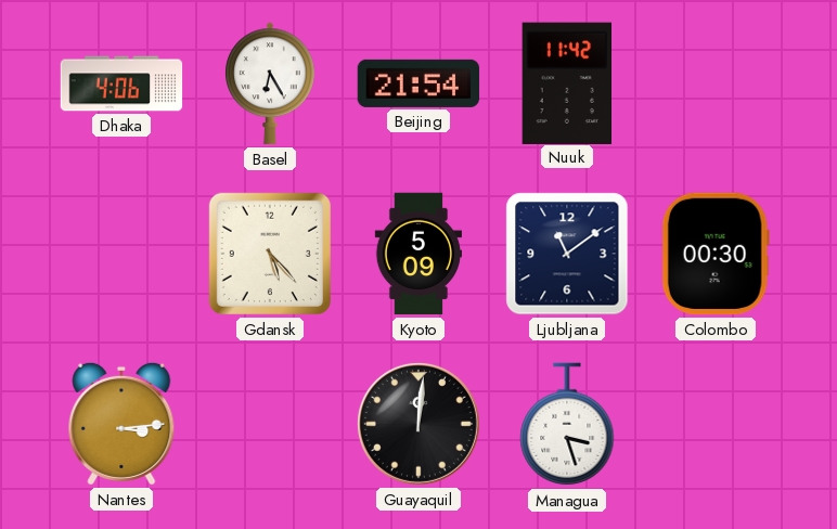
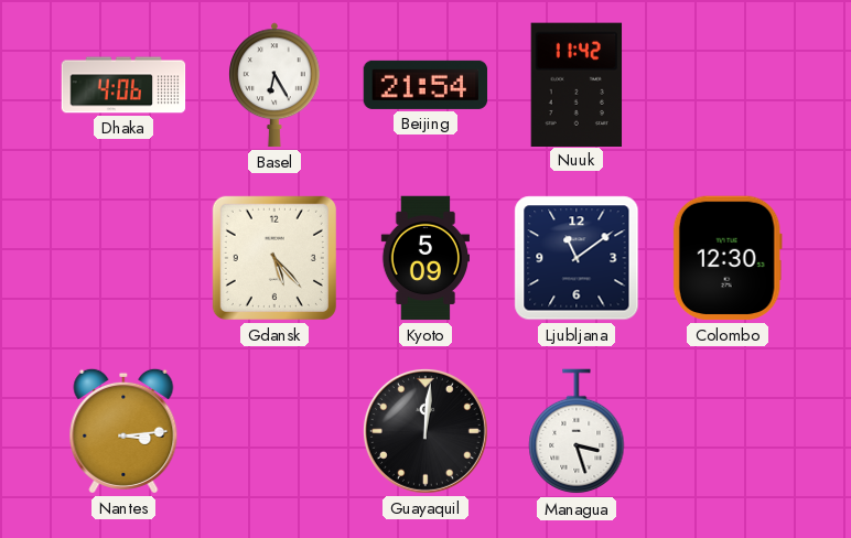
Colombo: 00:30 -> 12:30
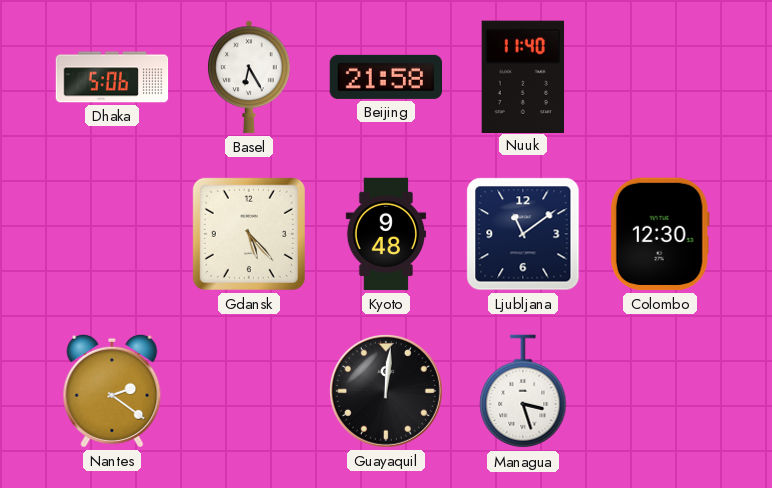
Dhaka: 4:06 -> 5:06
Beijing: 21:54 -> 21:58
Nuuk: 11:42 -> 11:40
Kyoto: 5:09 -> 9:48
Nantes: 3:14 -> 2:21
